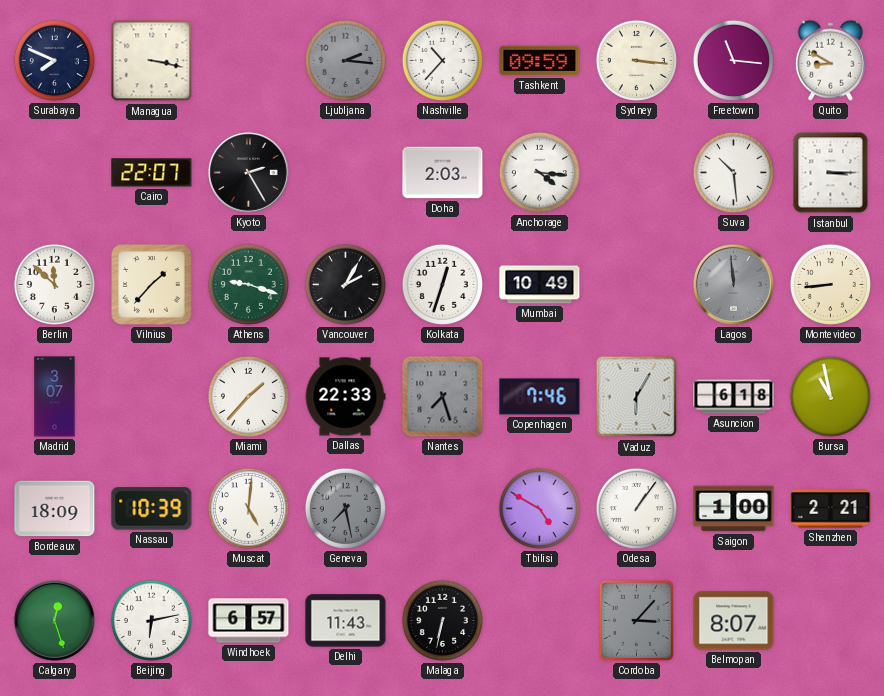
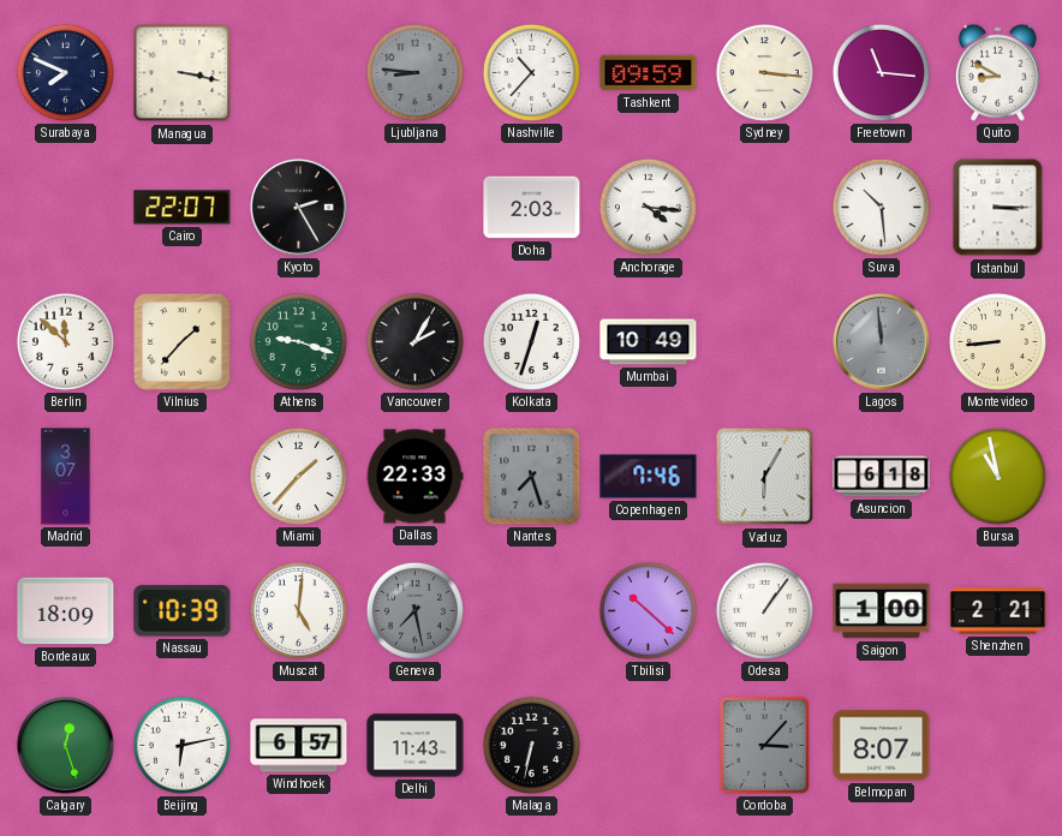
Ljubljana: 2:16 -> 8:46
Tbilisi: 4:50 -> 10:22
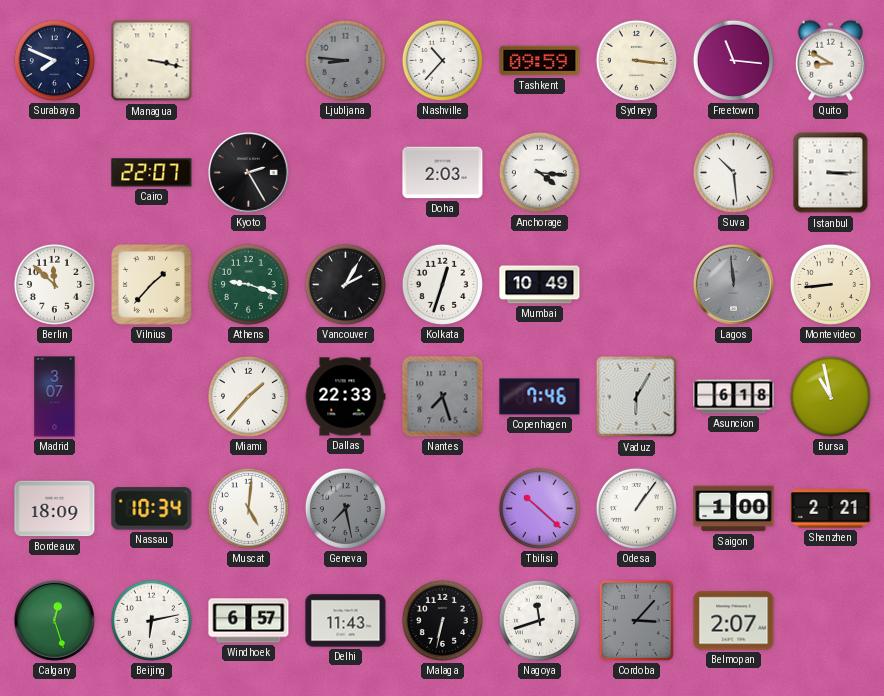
Nassau: 10:39 -> 10:34
Nagoya: none -> 11:42
Belmopan: 8:07 -> 2:07
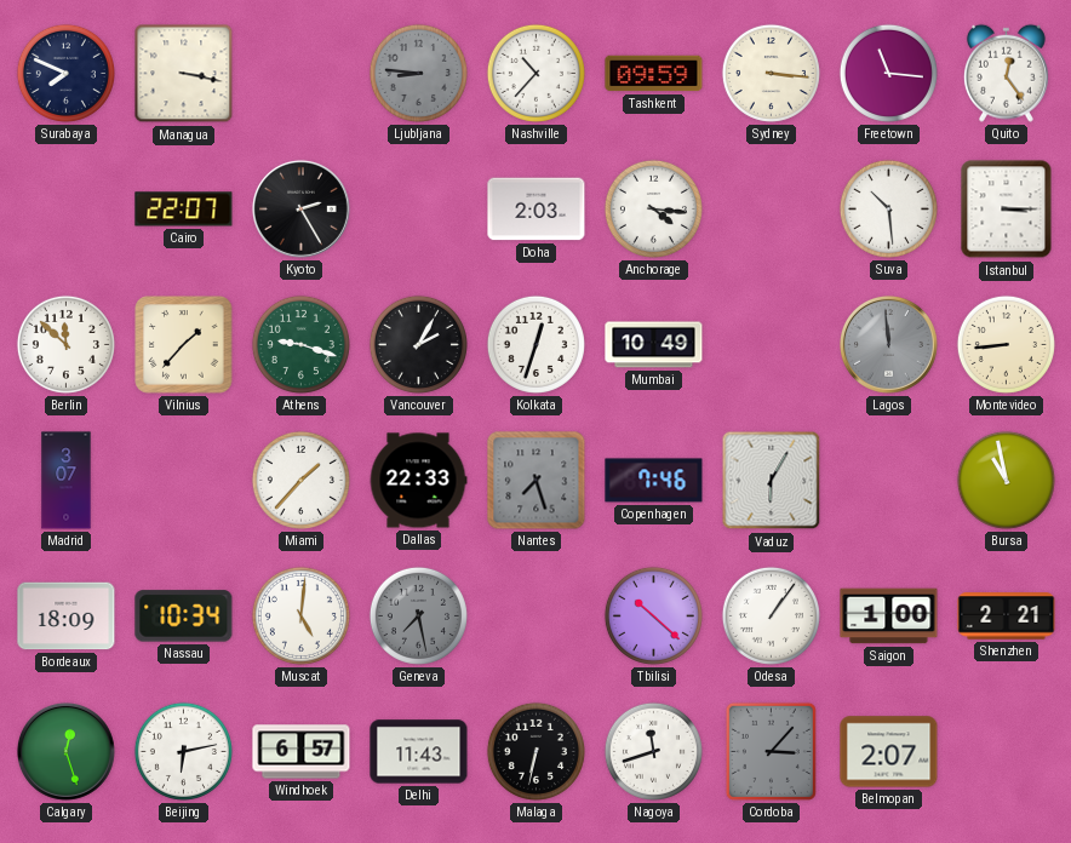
Quito: 8:50 -> 12:24
Asuncion: 6:18 -> none
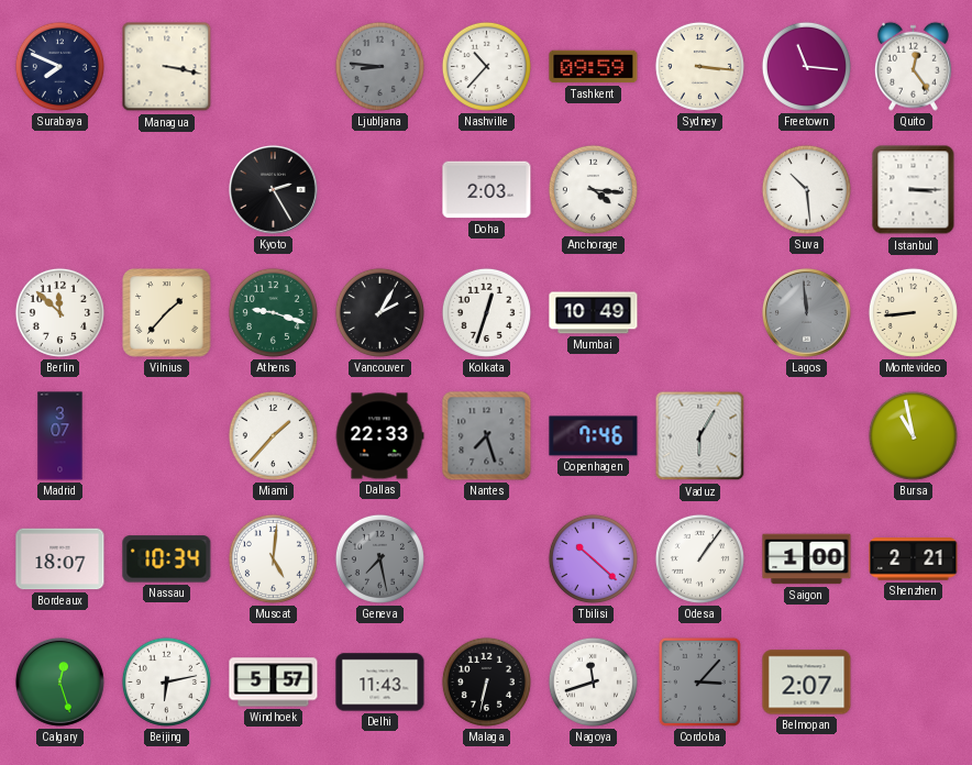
Cairo: 22:07 -> none
Bordeaux: 18:09 -> 18:07
Windhoek: 6:57 -> 5:57
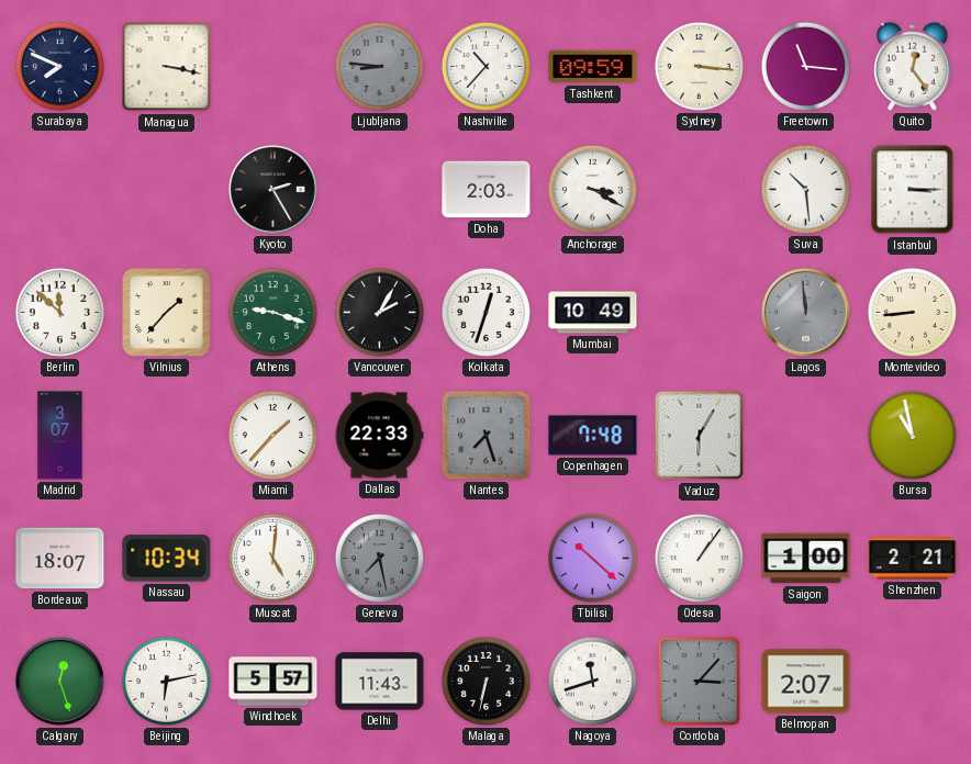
Anchorage: 4:16 -> 3:20
Copenhagen: 7:46 -> 7:48
